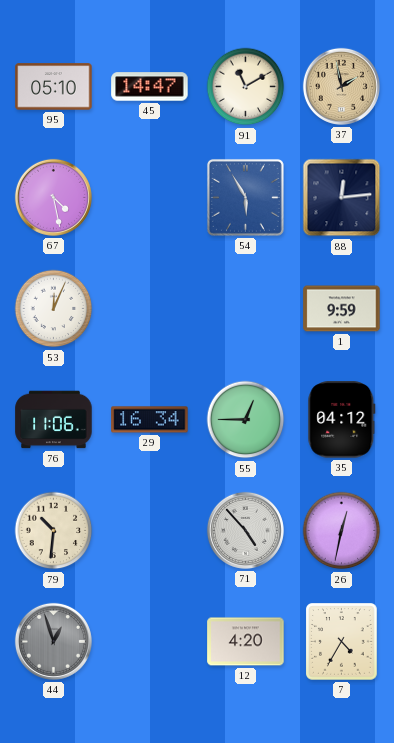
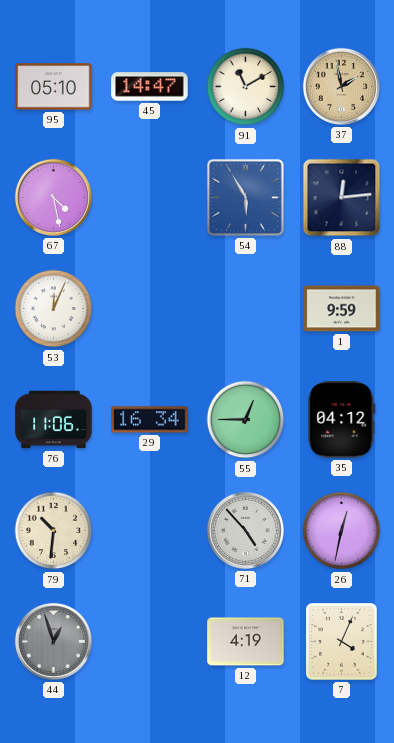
12: 4:20 -> 4:19
7: 4:35 -> 4:04
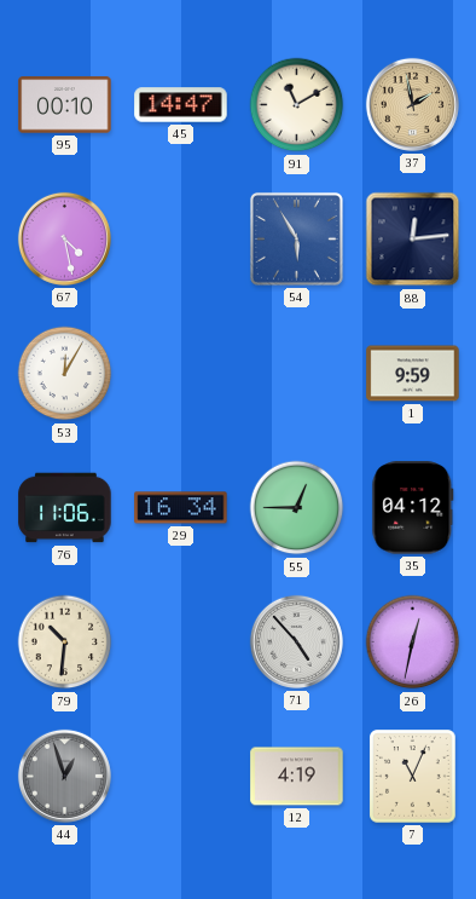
95: 05:10 -> 00:10
53: 12:04 -> 12:05
7: 4:04 -> 11:04
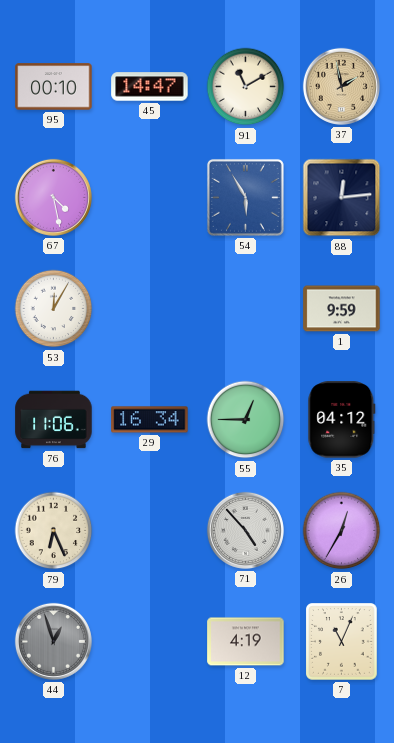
79: 10:31 -> 6:26
26: 12:32 -> 12:35
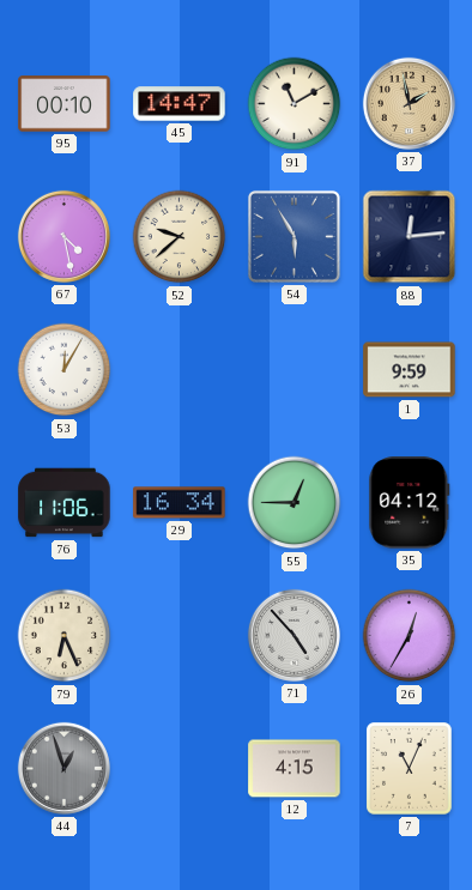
52: none -> 9:38
12: 4:19 -> 4:15
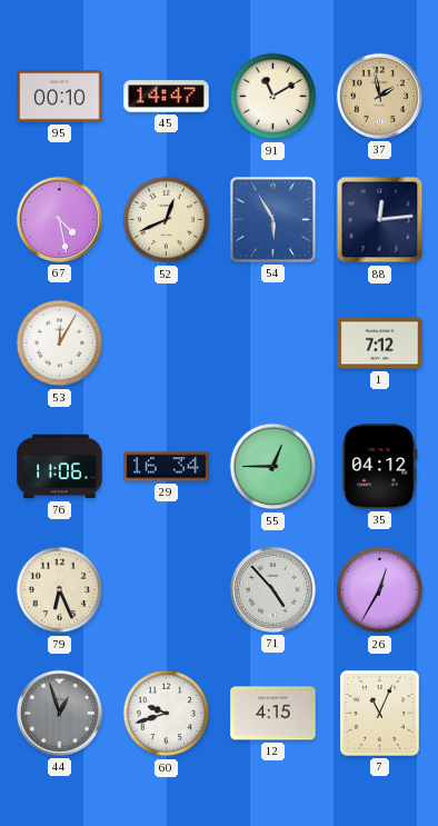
52: 9:38 -> 12:41
1: 9:59 -> 7:12
60: none -> 9:42
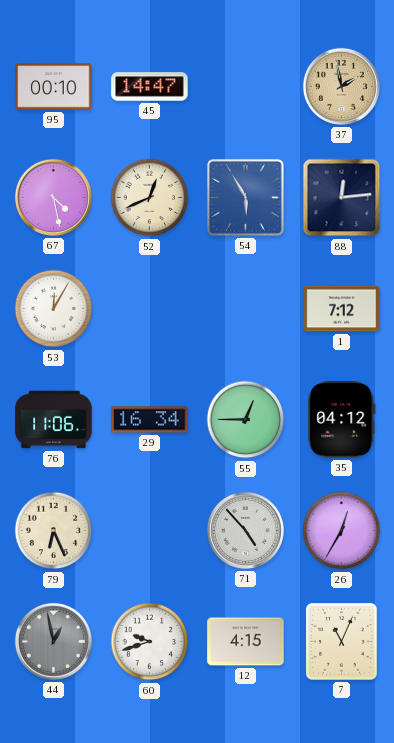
91: 11:10 -> none
44: 12:57 -> 12:58
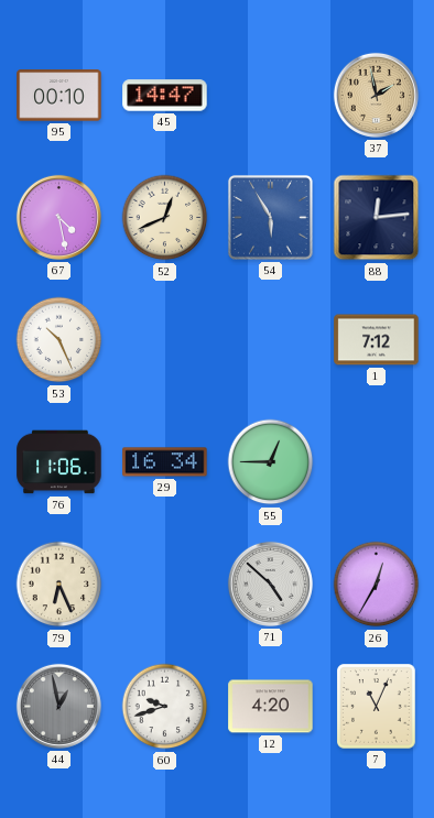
53: 12:05 -> 10:26
35: 04:12 -> none
71: 4:53 -> 4:52
12: 4:15 -> 4:20
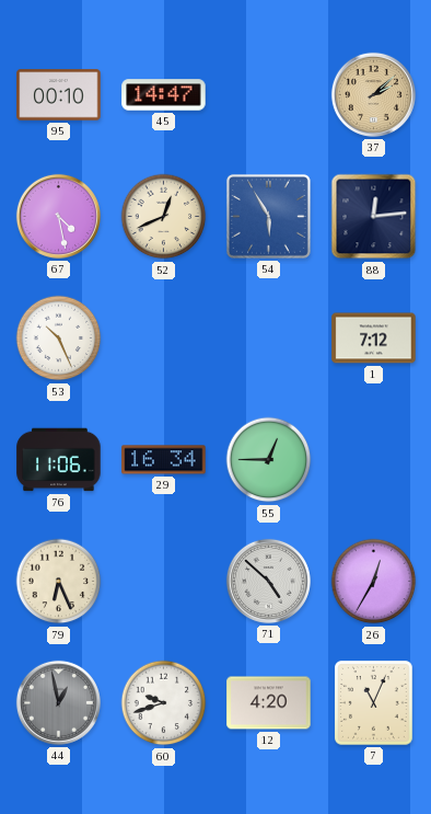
37: 1:58 -> 2:08
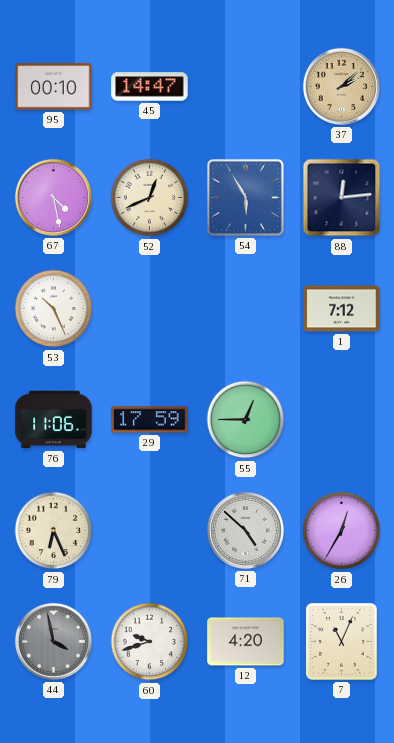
29: 16:34 -> 17:59
44: 12:58 -> 3:58
